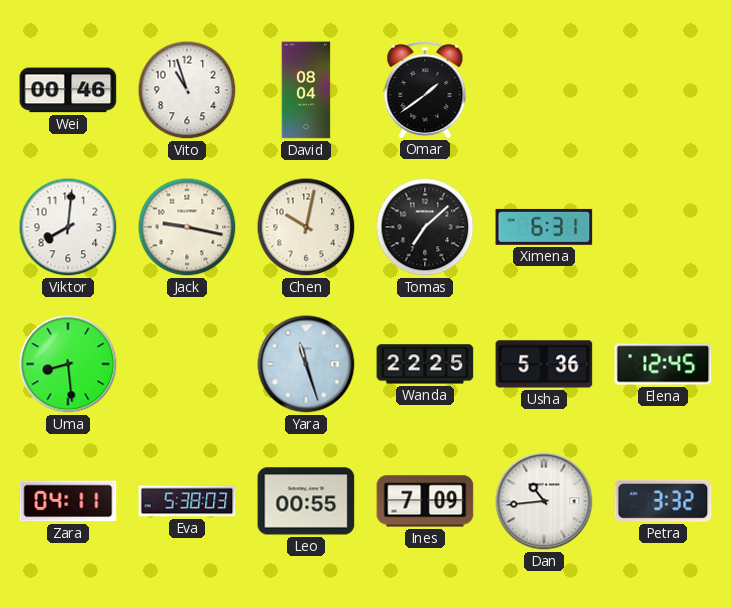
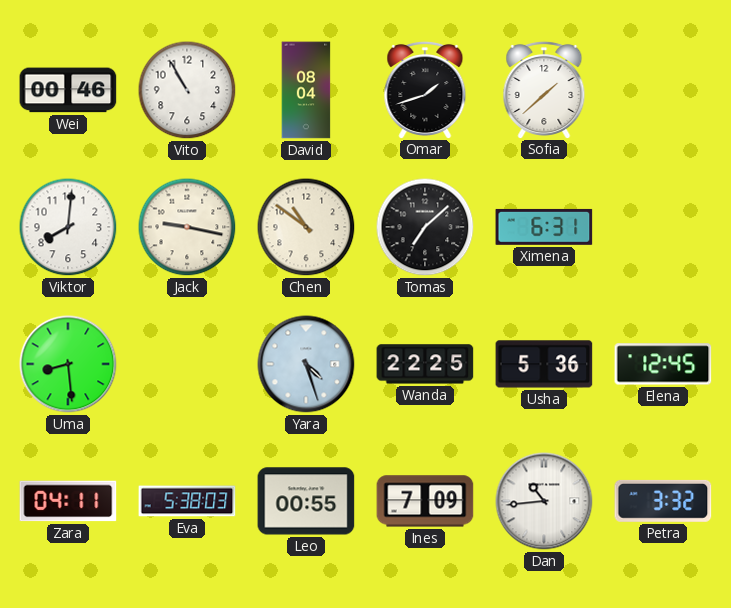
Vito: 10:57 -> 10:55
Omar: 1:39 -> 1:42
Sofia: none -> 1:38
Chen: 10:02 -> 10:51
Yara: 11:27 -> 4:27
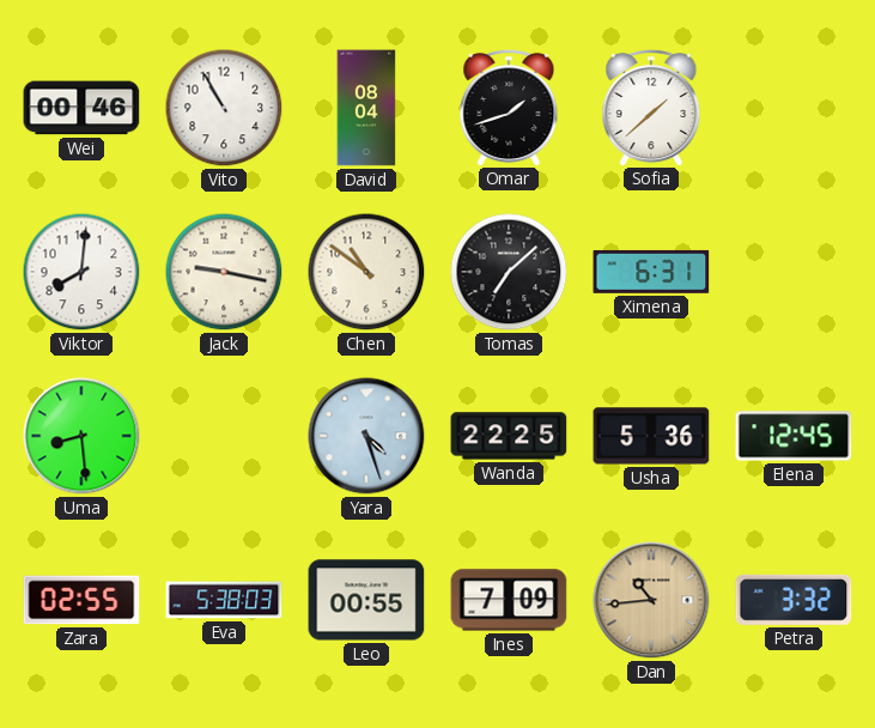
Zara: 04:11 -> 02:55
Dan dial: white -> champagne
